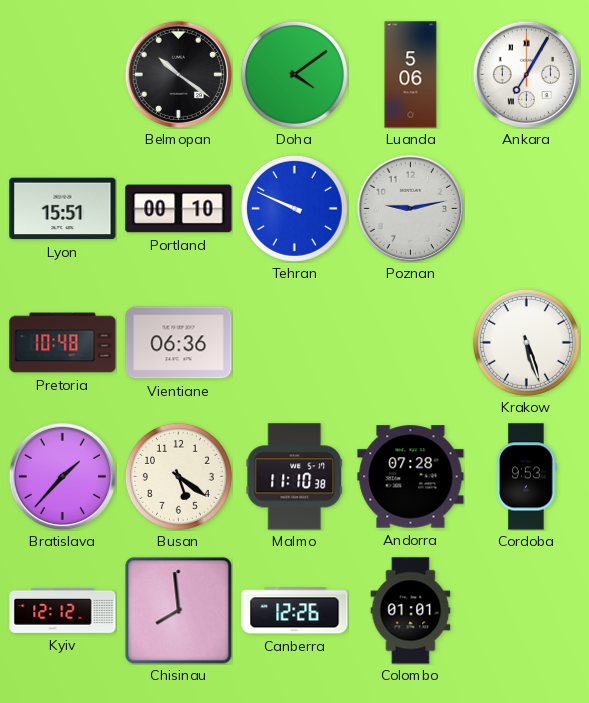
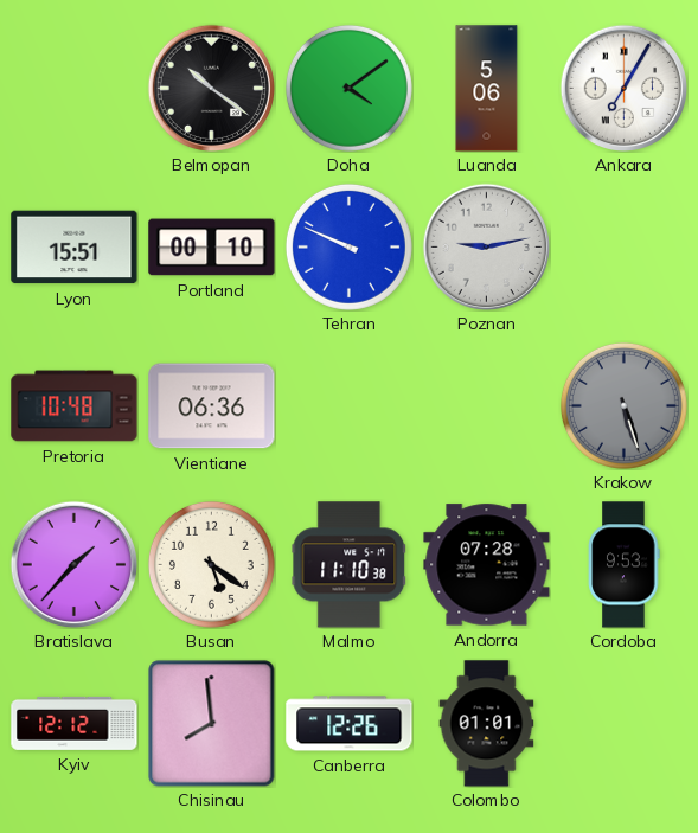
Krakow dial: white -> grey
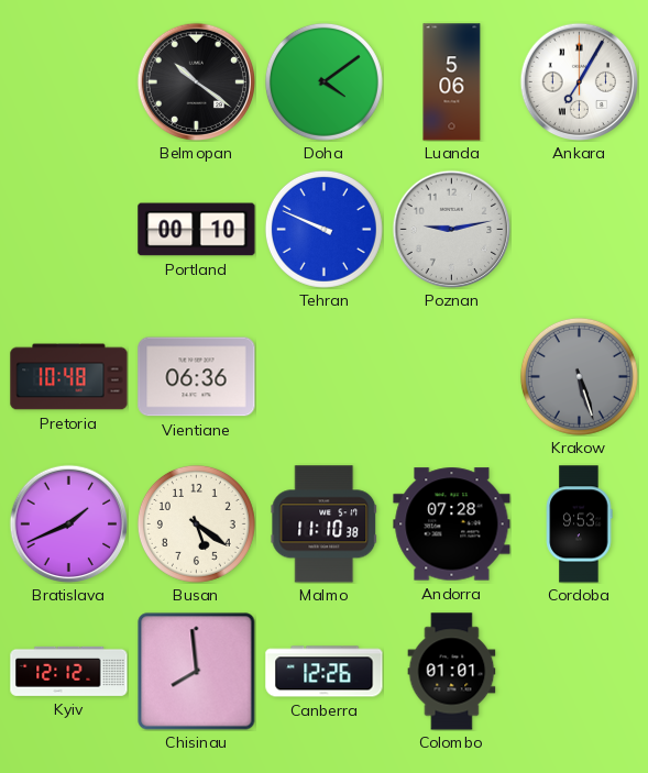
Lyon: 15:51 -> none
Bratislava: 1:37 -> 1:41
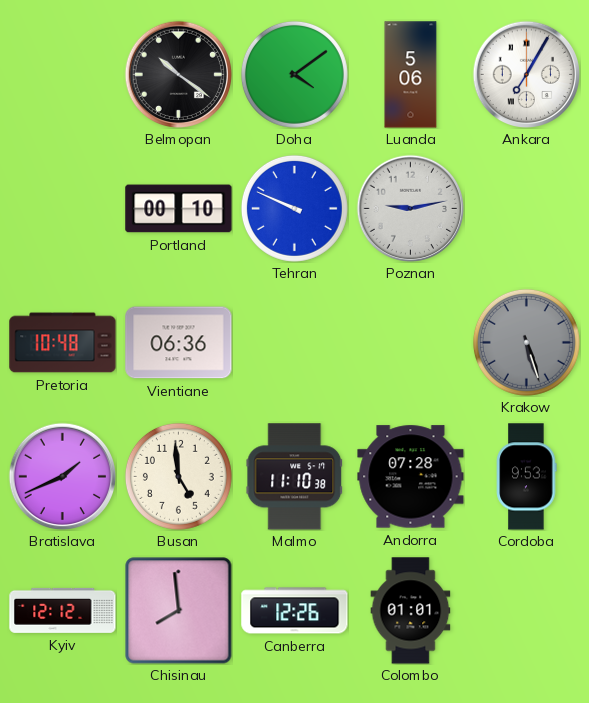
Busan: 5:21 -> 4:59
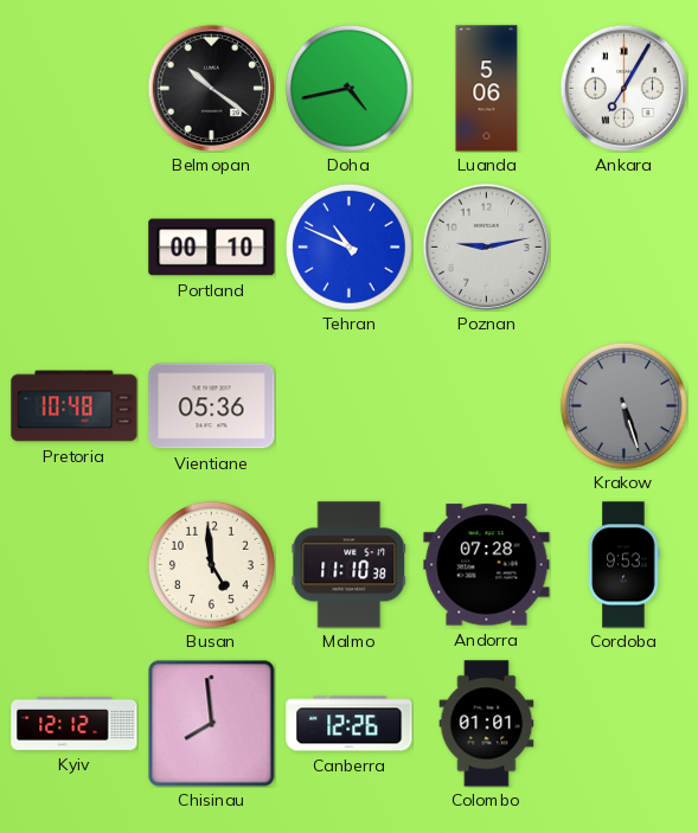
Doha: 4:09 -> 4:43
Tehran: 9:49 -> 10:49
Vientiane: 06:36 -> 05:36
Bratislava: 1:41 -> none
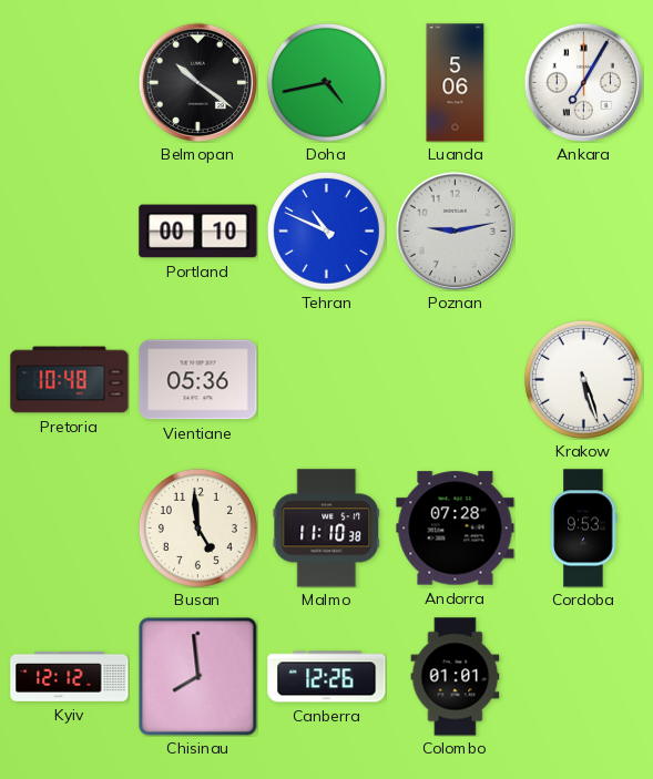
Krakow dial: grey -> white
